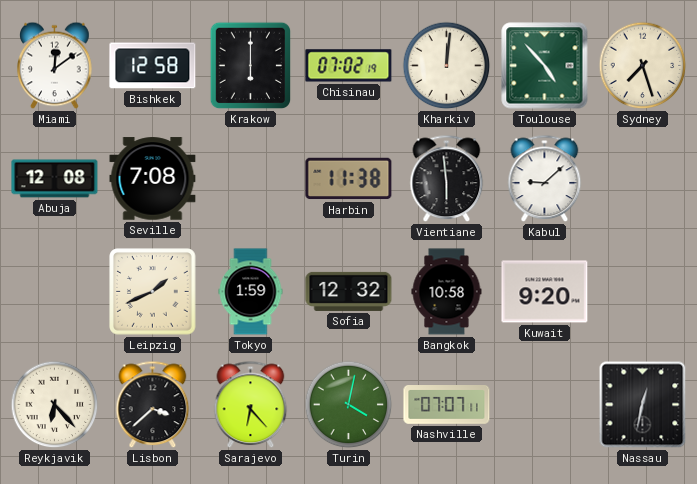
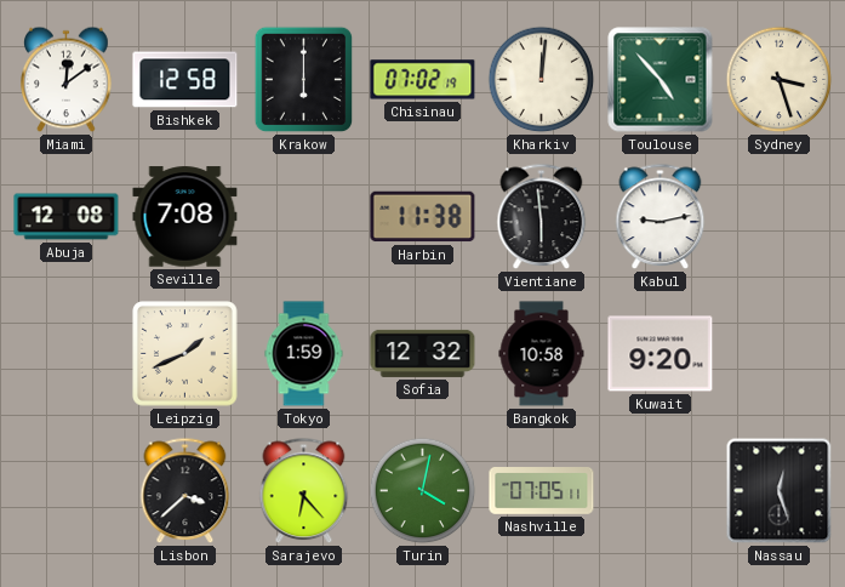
Sydney: 7:27 -> 3:27
Kabul: 9:08 -> 9:13
Reykjavik: 6:23 -> none
Nashville: 07:07 -> 07:05
Nassau: 12:32 -> 12:27
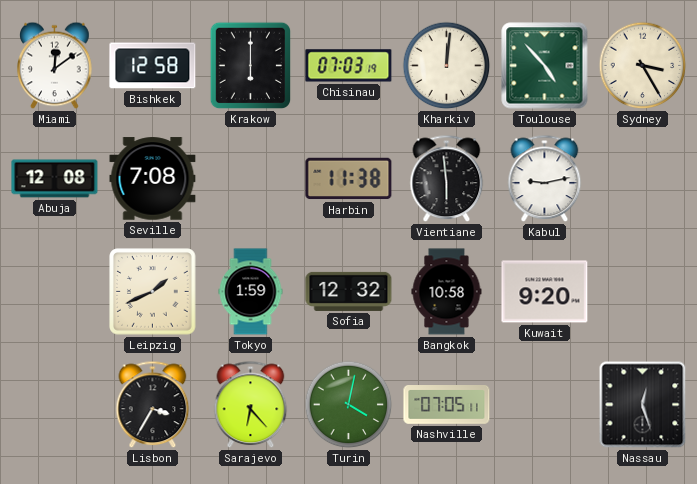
Chisinau: 07:02 -> 07:03
Sydney: 3:27 -> 3:25
Lisbon: 3:38 -> 3:35
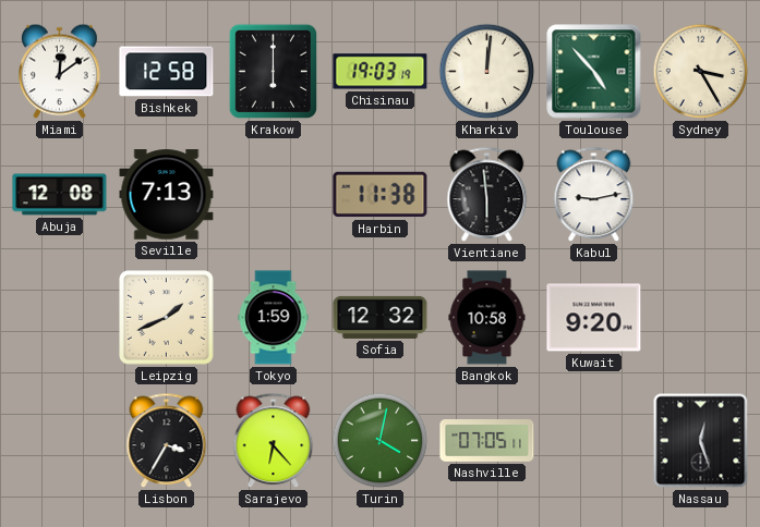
Chisinau: 07:03 -> 19:03
Seville: 7:08 -> 7:13
